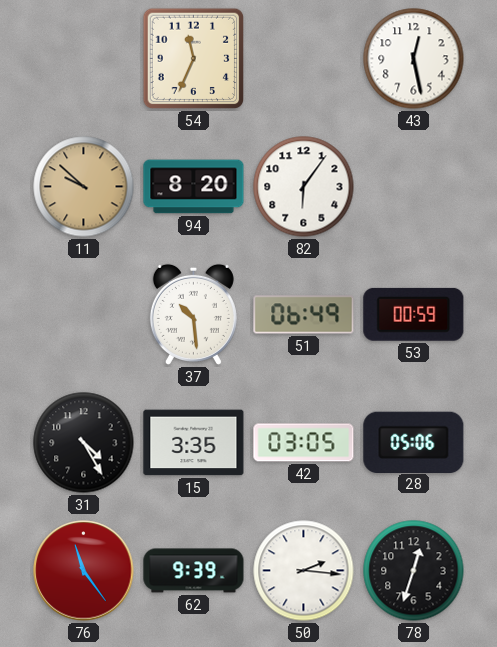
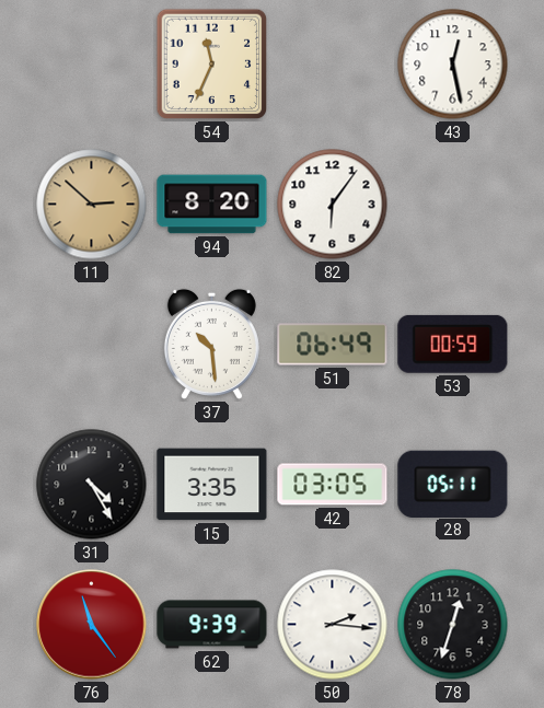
11: 9:52 -> 2:52
28: 05:06 -> 05:11
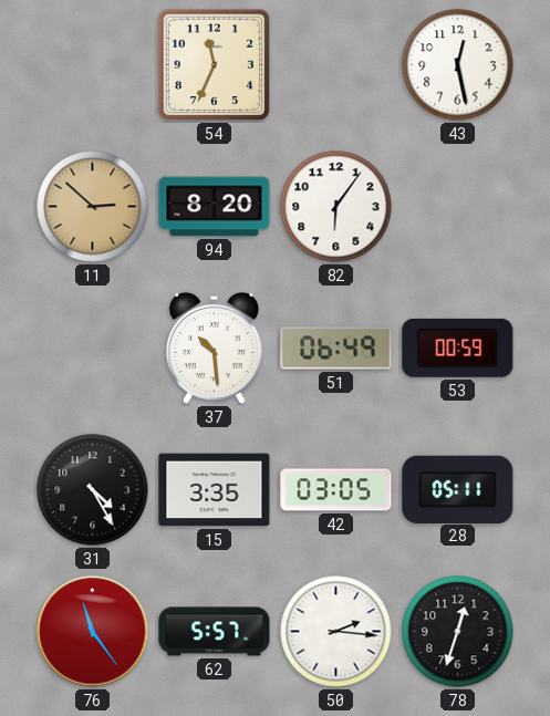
62: 9:39 -> 5:57
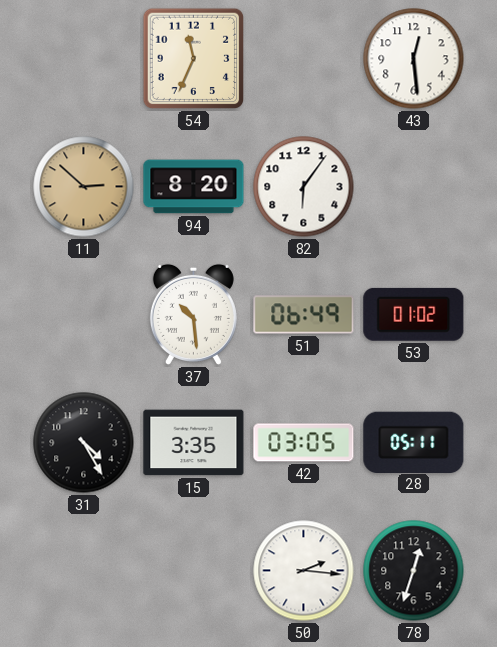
43: 12:28 -> 12:29
53: 00:59 -> 01:02
76: 11:24 -> none
62: 5:57 -> none
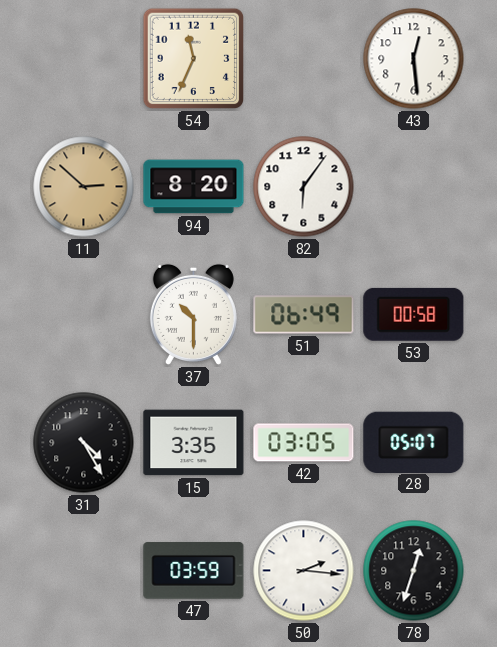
37: 10:29 -> 10:30
53: 01:02 -> 00:58
28: 05:11 -> 05:07
47: none -> 03:59
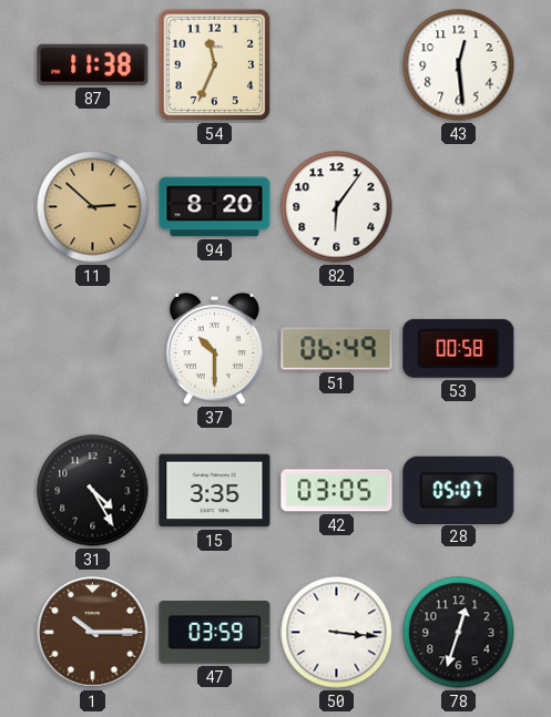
87: none -> 11:38
1: none -> 10:15
50: 2:16 -> 3:16
